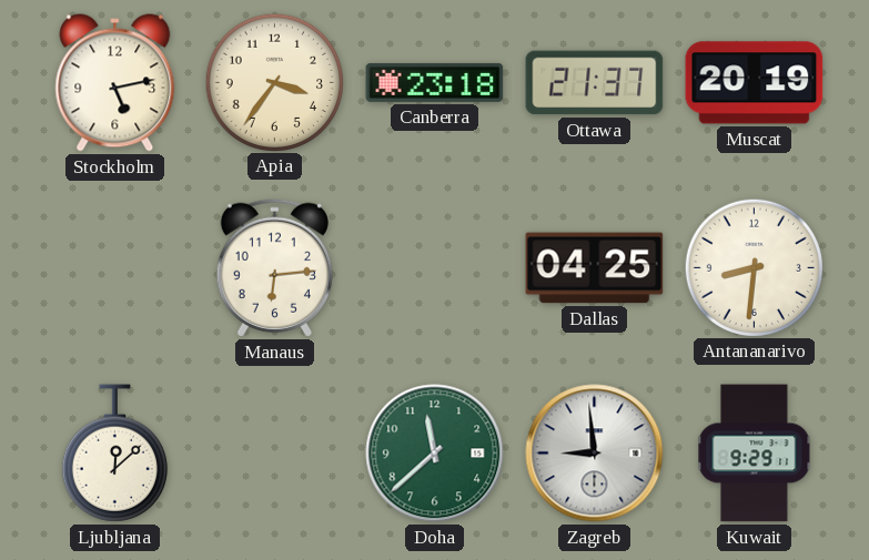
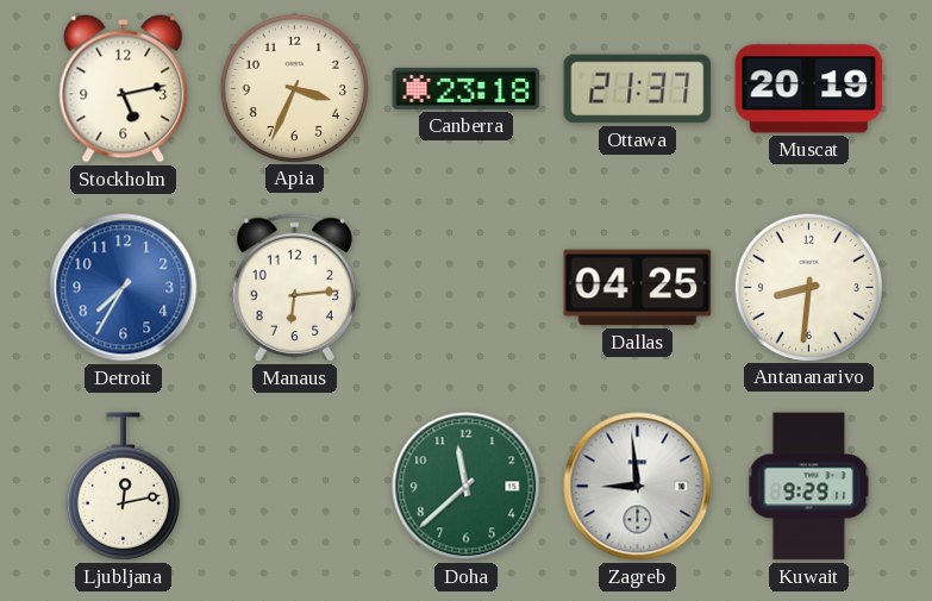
Apia: 3:36 -> 3:34
Detroit: none -> 7:35
Ljubljana: 12:08 -> 12:13
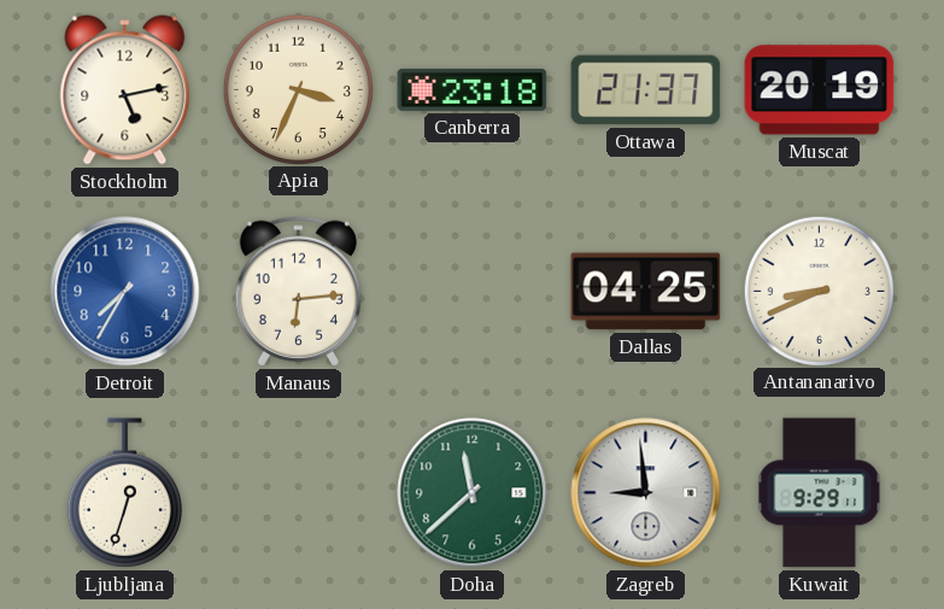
Antananarivo: 8:31 -> 8:41
Ljubljana: 12:13 -> 12:33
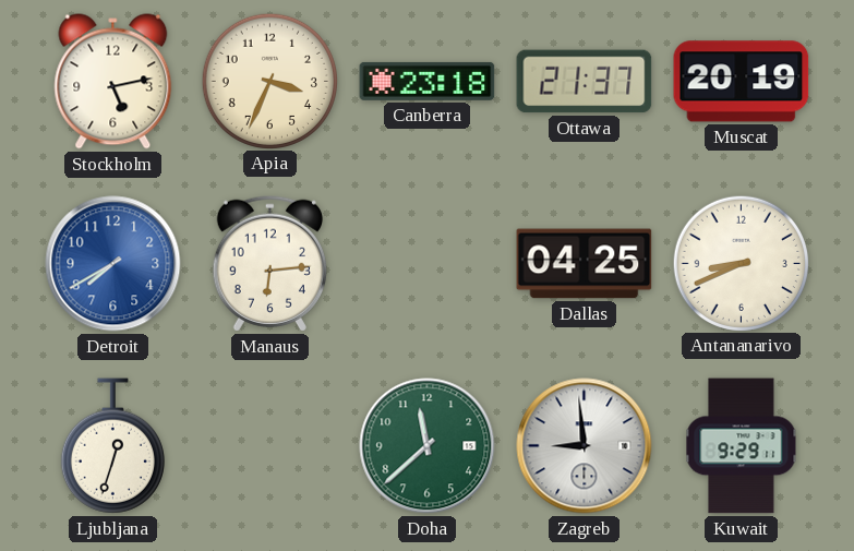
Detroit: 7:35 -> 7:40
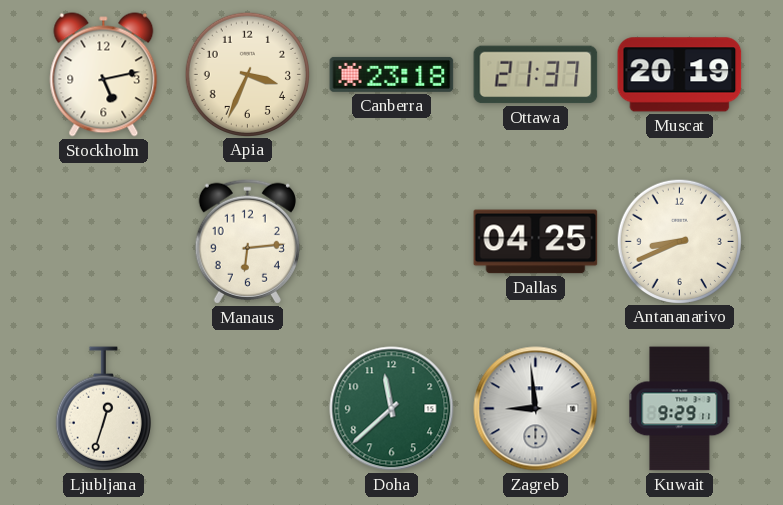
Detroit: 7:40 -> none
